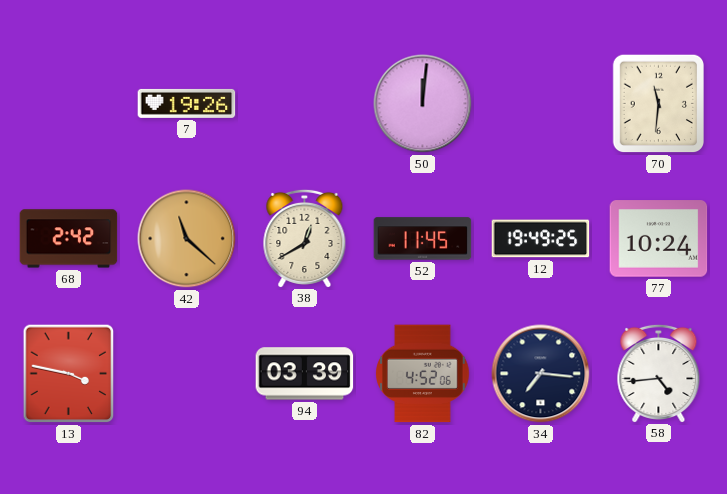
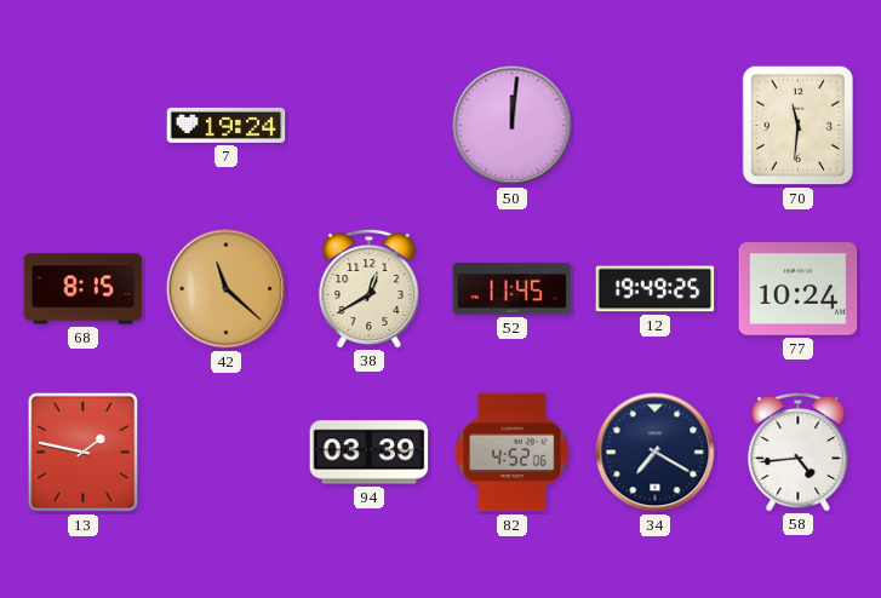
7: 19:26 -> 19:24
68: 2:42 -> 8:15
13: 3:47 -> 1:47
34: 7:16 -> 7:20
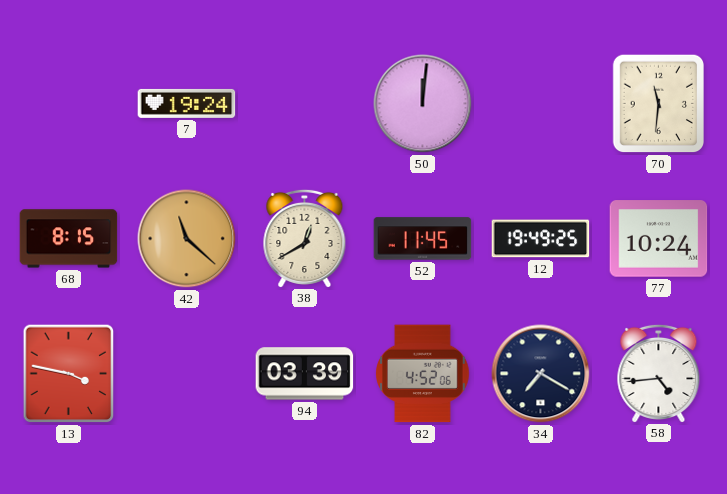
13: 1:47 -> 3:47
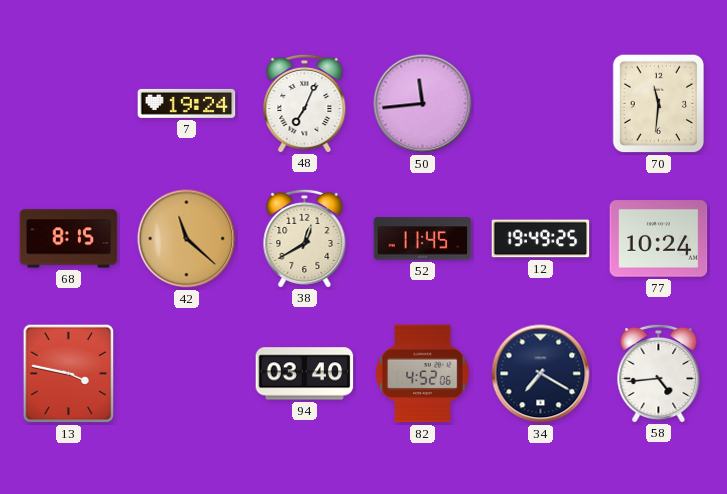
48: none -> 7:04
50: 12:01 -> 11:44
94: 03:39 -> 03:40
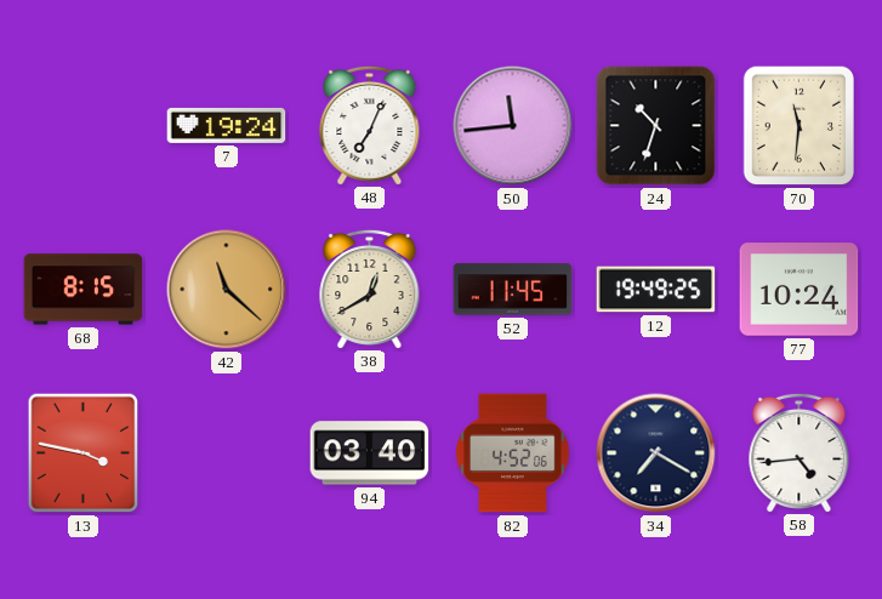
24: none -> 10:33
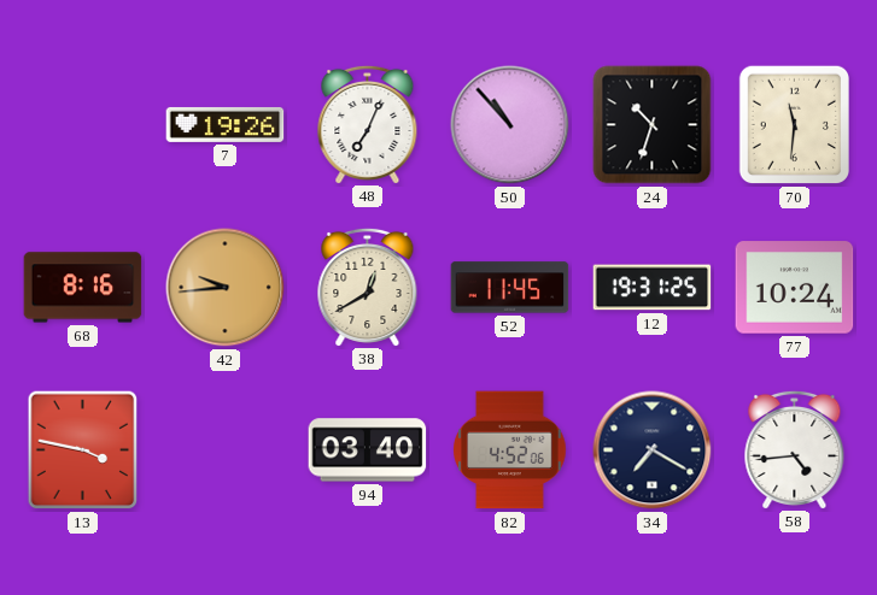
7: 19:24 -> 19:26
50: 11:44 -> 10:53
68: 8:15 -> 8:16
42: 11:22 -> 9:44
12: 19:49 -> 19:31
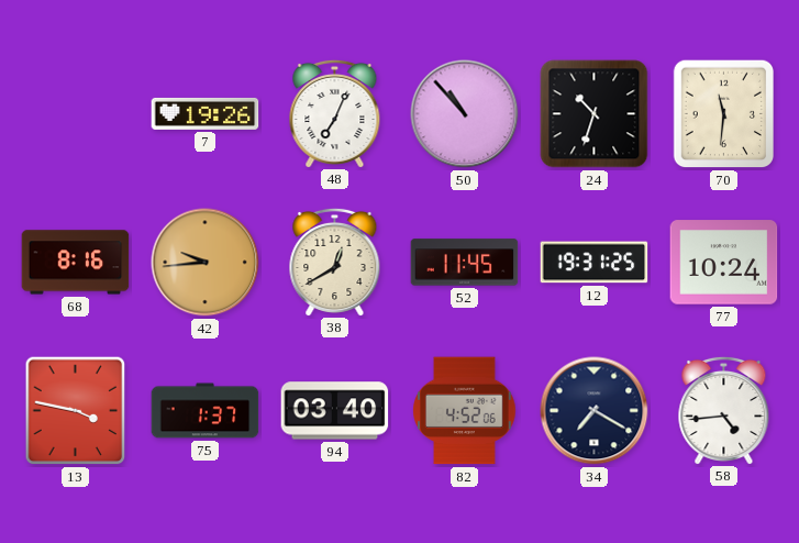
75: none -> 1:37
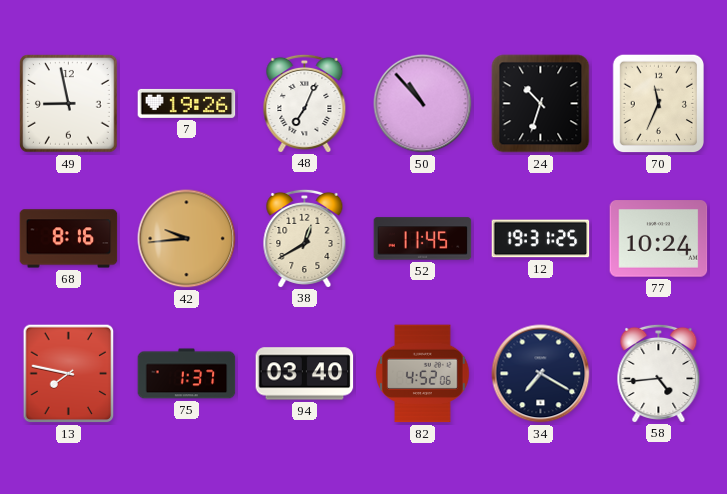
49: none -> 8:58
70: 11:31 -> 11:34
13: 3:47 -> 7:47
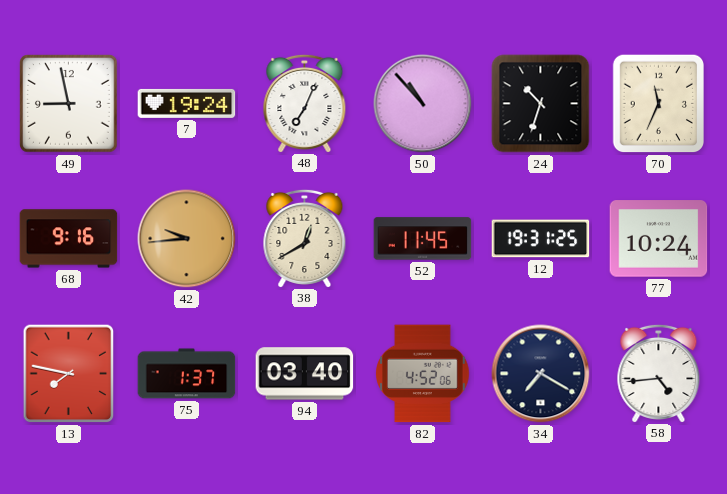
7: 19:26 -> 19:24
68: 8:16 -> 9:16
